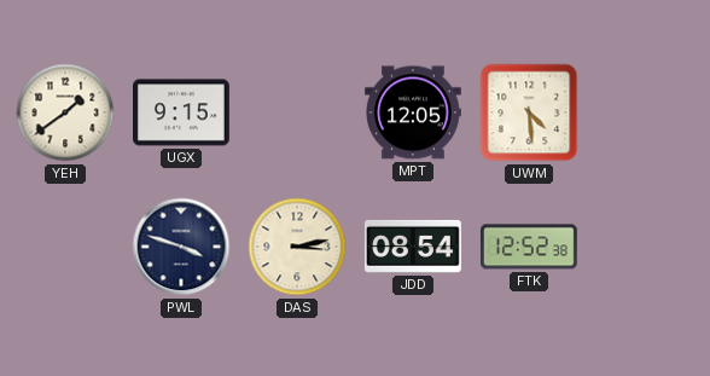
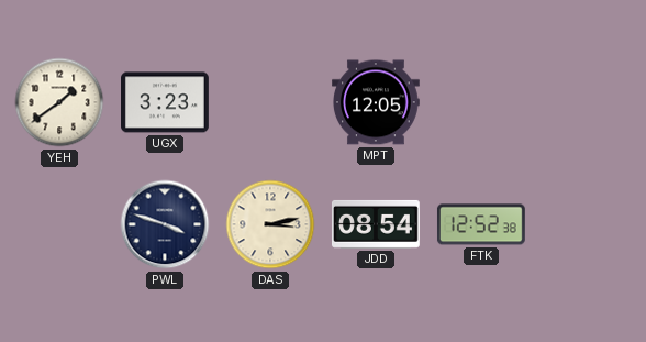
UGX: 9:15 -> 3:23
UWM: 4:29 -> none
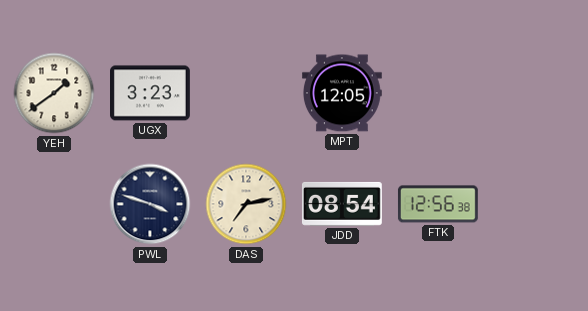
DAS: 3:13 -> 7:13
FTK: 12:52 -> 12:56
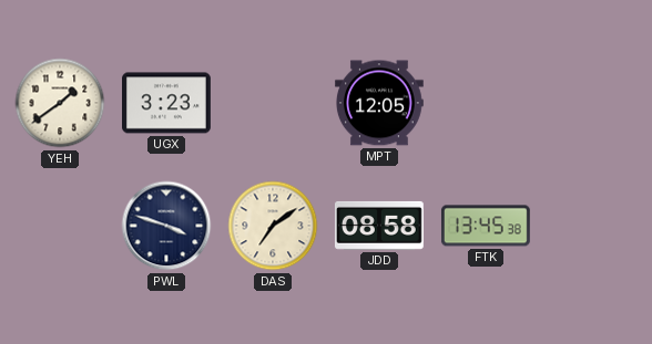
DAS: 7:13 -> 7:09
JDD: 08:54 -> 08:58
FTK: 12:56 -> 13:45
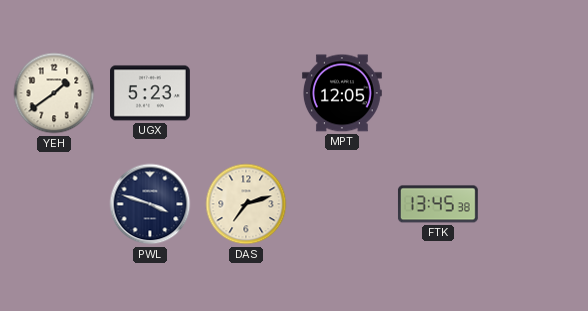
UGX: 3:23 -> 5:23
DAS: 7:09 -> 7:12
JDD: 08:58 -> none
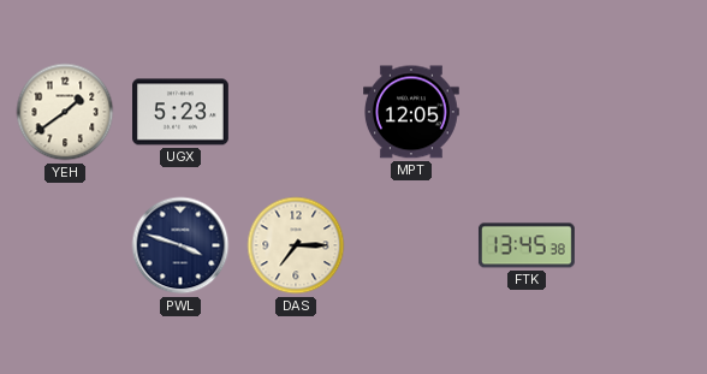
DAS: 7:12 -> 7:15
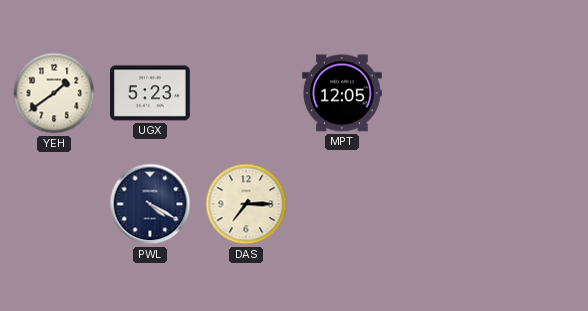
PWL: 3:48 -> 4:20
FTK: 13:45 -> none
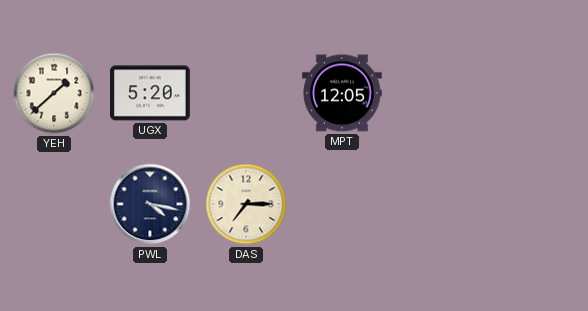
YEH: 1:39 -> 1:38
UGX: 5:23 -> 5:20
PWL: 4:20 -> 4:17
